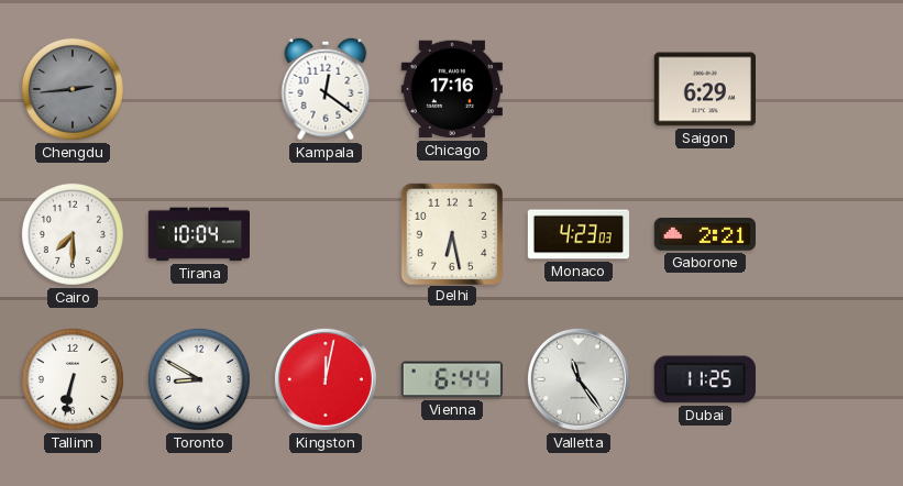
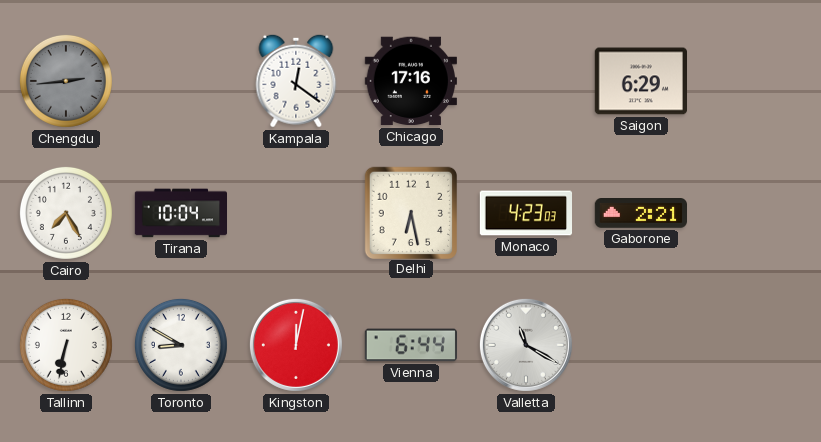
Cairo: 7:30 -> 7:25
Valletta: 11:24 -> 11:20
Dubai: 11:25 -> none
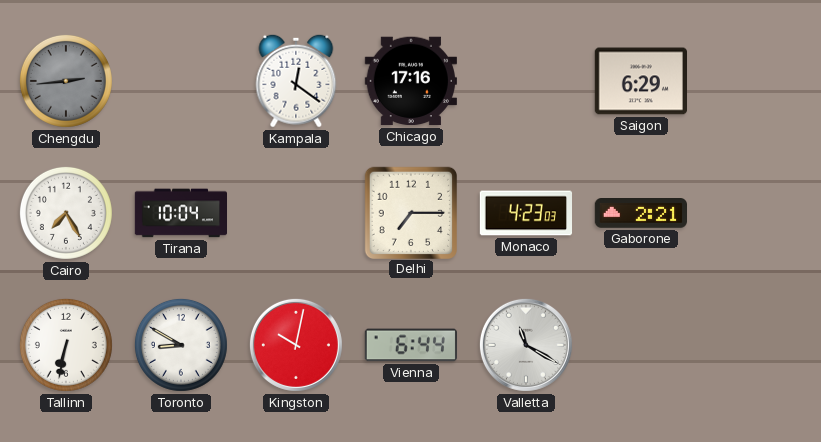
Delhi: 6:28 -> 7:15
Kingston: 12:02 -> 10:02
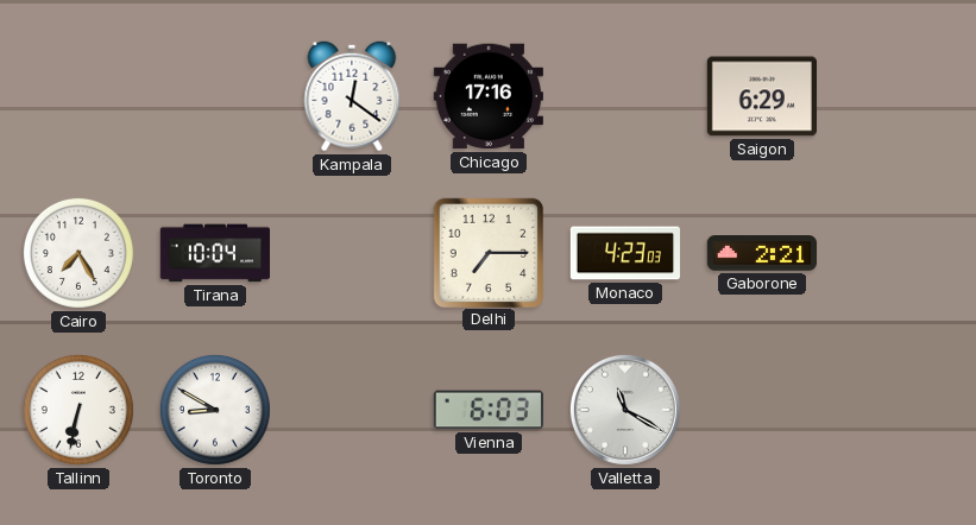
Chengdu: 2:44 -> none
Kingston: 10:02 -> none
Vienna: 6:44 -> 6:03
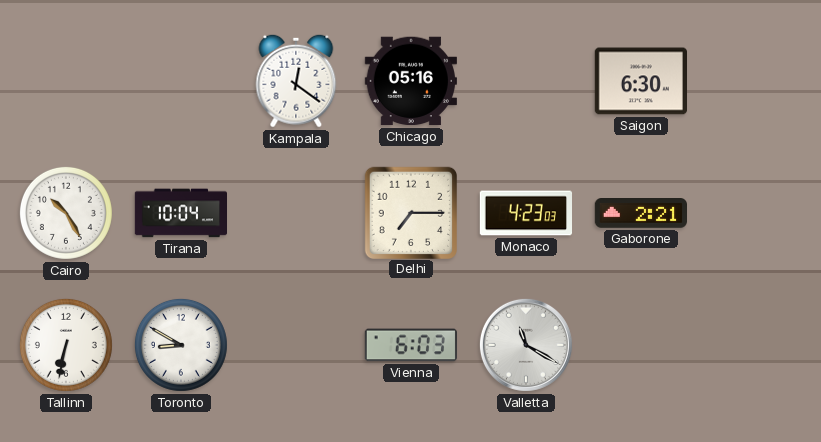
Chicago: 17:16 -> 05:16
Saigon: 6:29 -> 6:30
Cairo: 7:25 -> 10:25
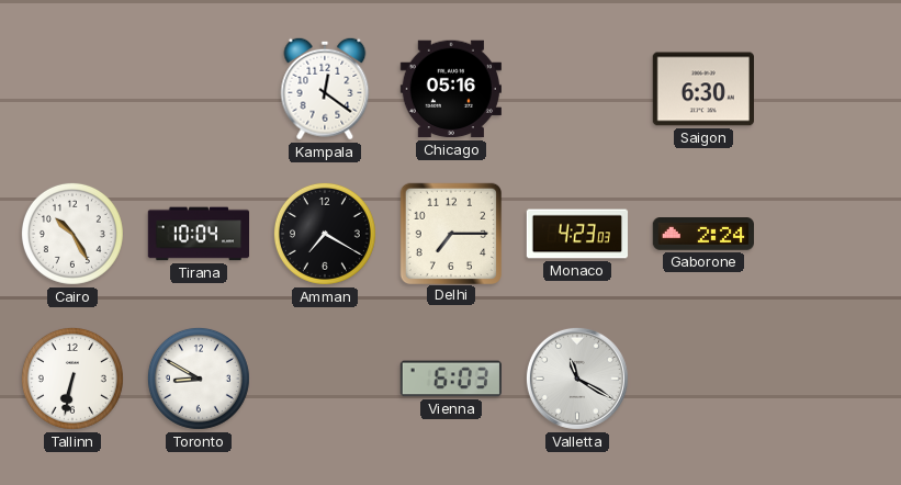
Amman: none -> 7:20
Gaborone: 2:21 -> 2:24
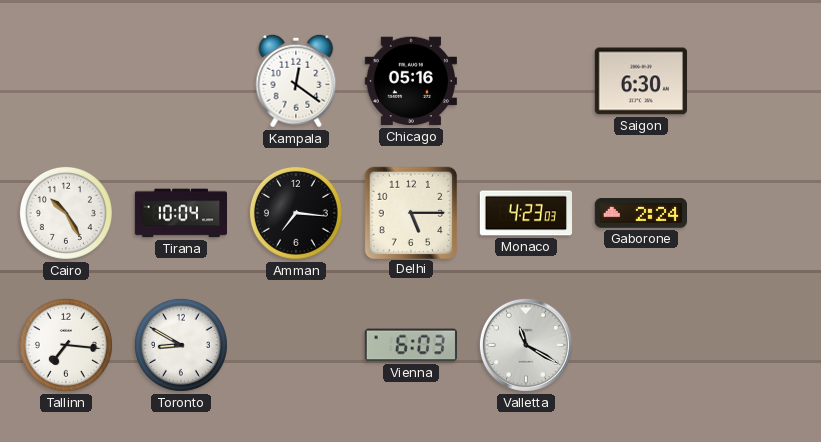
Amman: 7:20 -> 7:16
Delhi: 7:15 -> 5:15
Tallinn: 6:32 -> 7:16
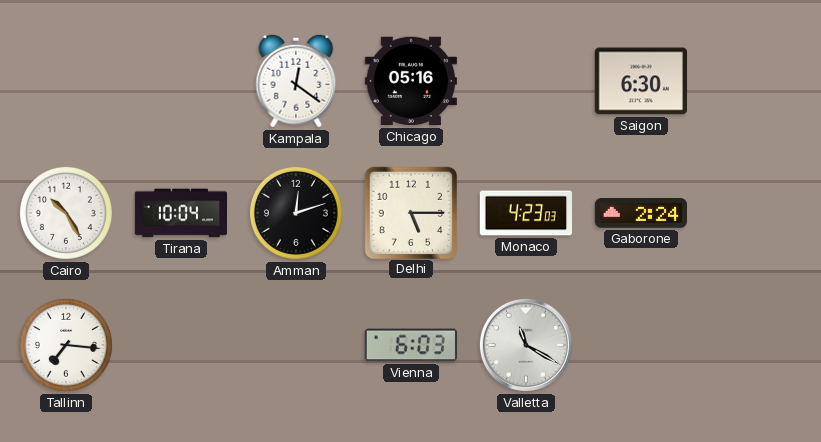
Amman: 7:16 -> 12:12
Toronto: 8:50 -> none
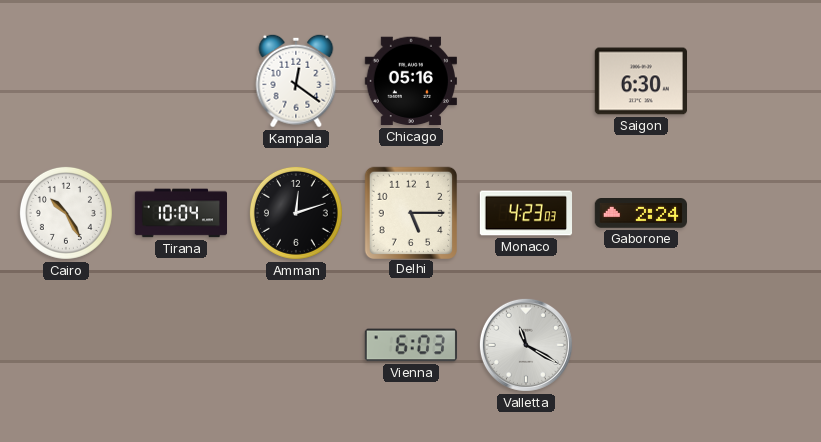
Tallinn: 7:16 -> none
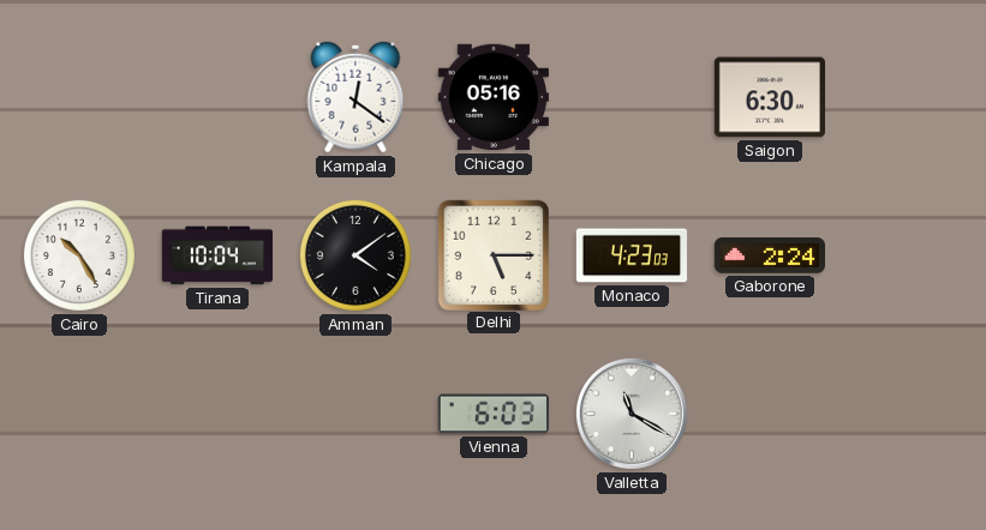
Amman: 12:12 -> 4:09
